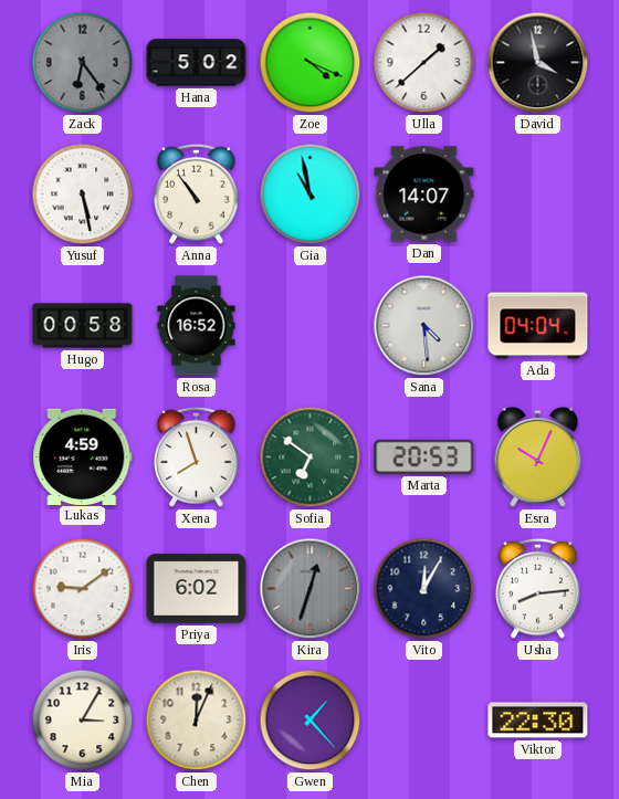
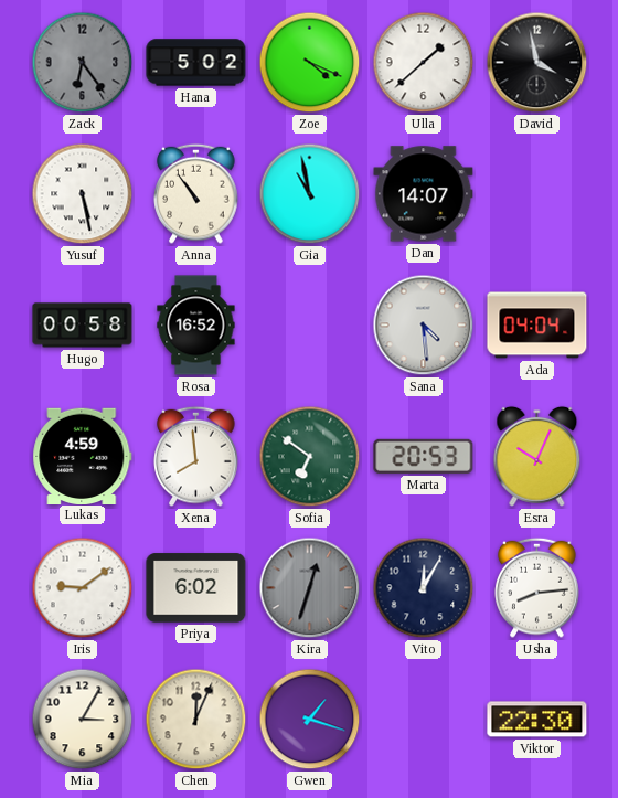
Xena: 7:57 -> 7:59
Gwen: 1:23 -> 1:18
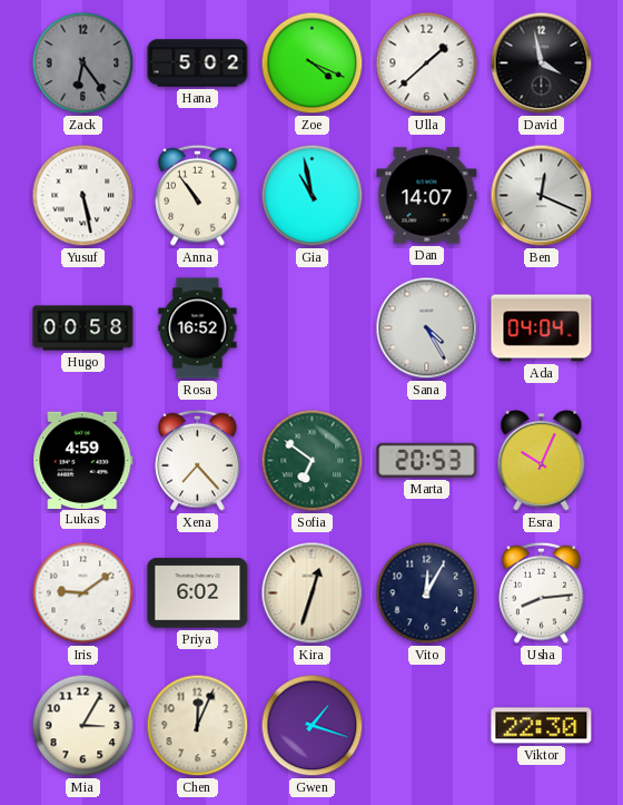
Ben: none -> 12:19
Sana: 4:29 -> 4:25
Xena: 7:59 -> 7:23
Kira dial: grey -> cream
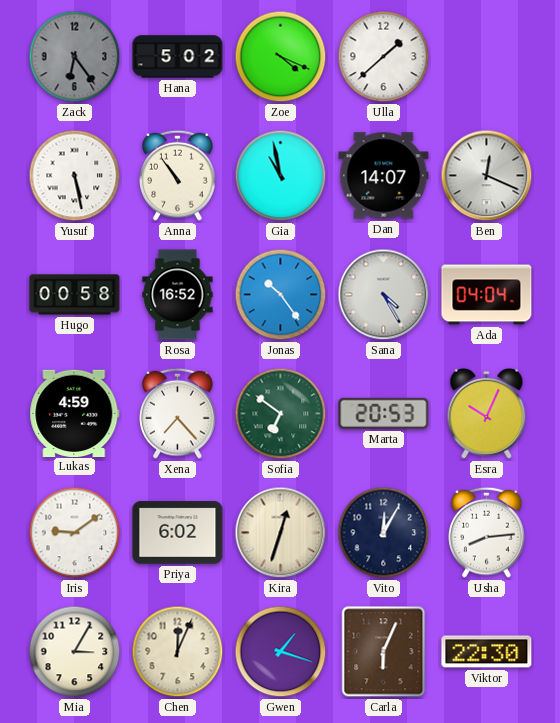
David: 3:58 -> none
Jonas: none -> 10:24
Carla: none -> 6:04
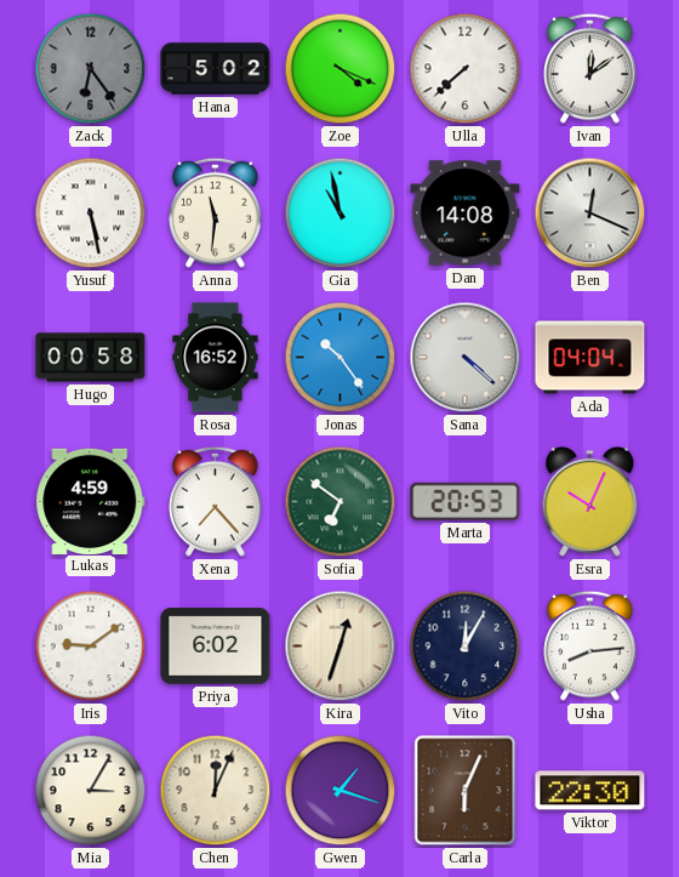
Ulla: 1:38 -> 7:38
Ivan: none -> 12:09
Anna: 10:54 -> 11:31
Dan: 14:07 -> 14:08
Sana: 4:25 -> 4:22
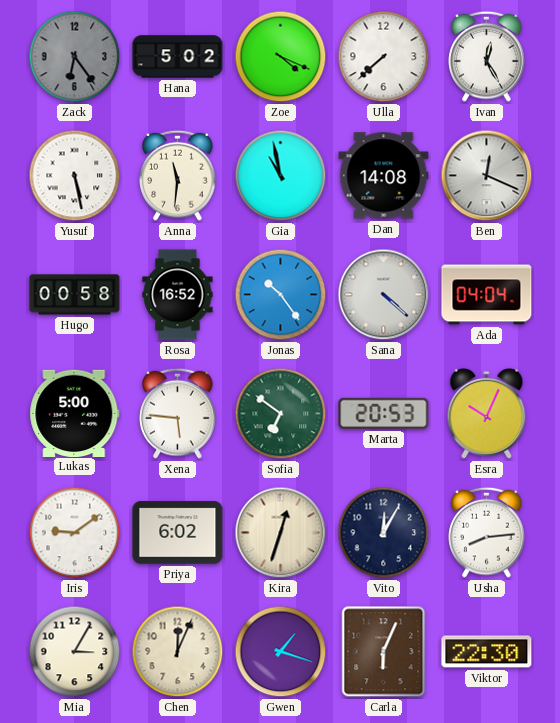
Ivan: 12:09 -> 12:25
Lukas: 4:59 -> 5:00
Xena: 7:23 -> 5:46
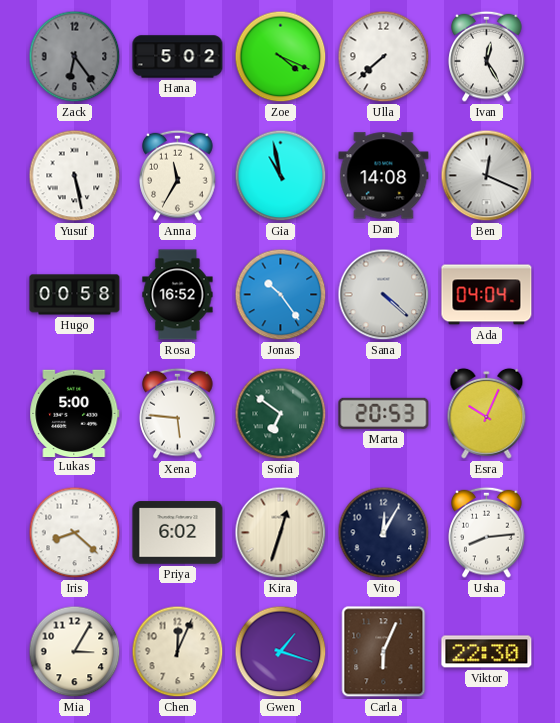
Anna: 11:31 -> 11:35
Iris: 9:09 -> 8:22
